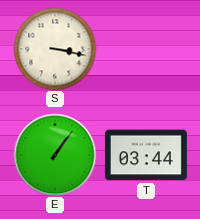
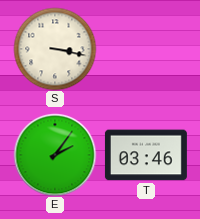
E: 1:06 -> 2:06
T: 03:44 -> 03:46
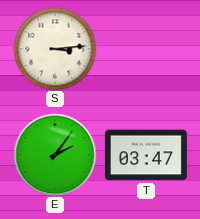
S: 3:17 -> 3:14
T: 03:46 -> 03:47
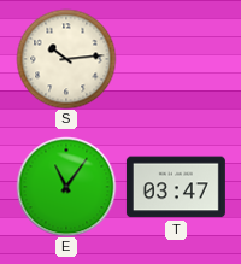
S: 3:14 -> 10:14
E: 2:06 -> 11:06
